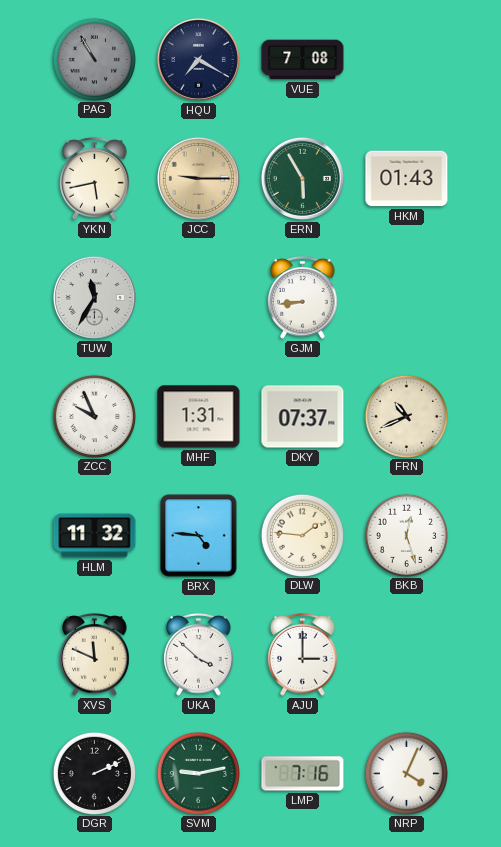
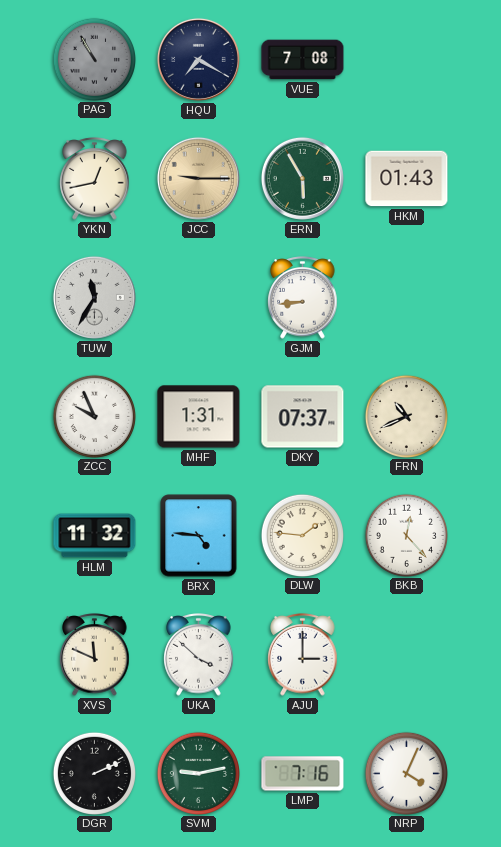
YKN: 5:43 -> 12:43
BKB: 12:27 -> 12:23
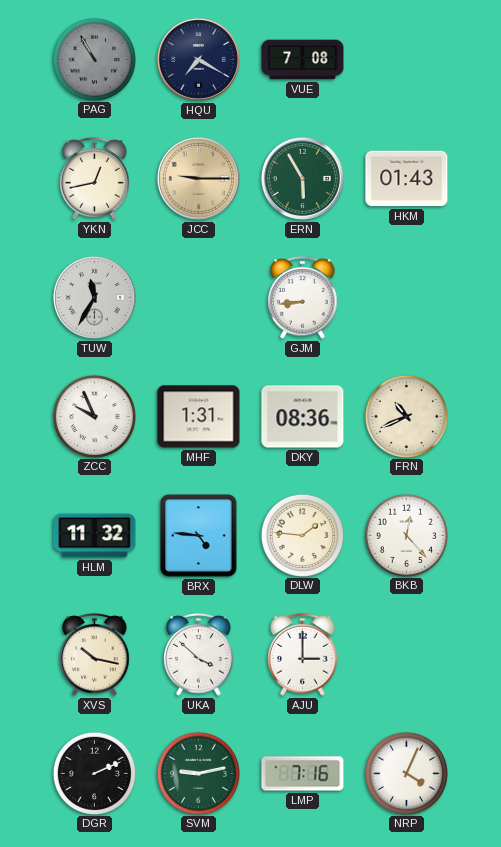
DKY: 07:37 -> 08:36
XVS: 11:49 -> 10:17
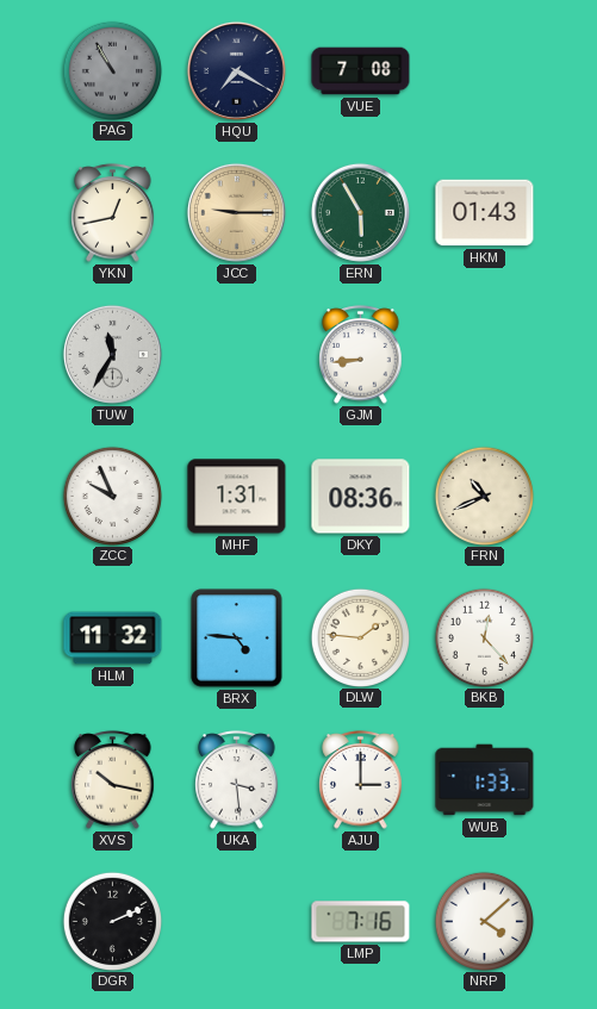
UKA: 3:52 -> 3:29
WUB: none -> 1:33
SVM: 9:13 -> none
NRP: 4:04 -> 4:08
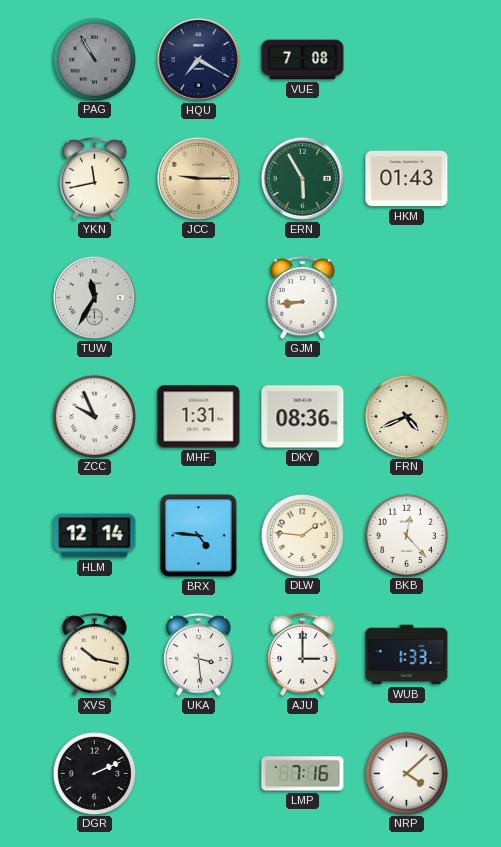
YKN: 12:43 -> 11:43
FRN: 10:41 -> 4:41
HLM: 11:32 -> 12:14
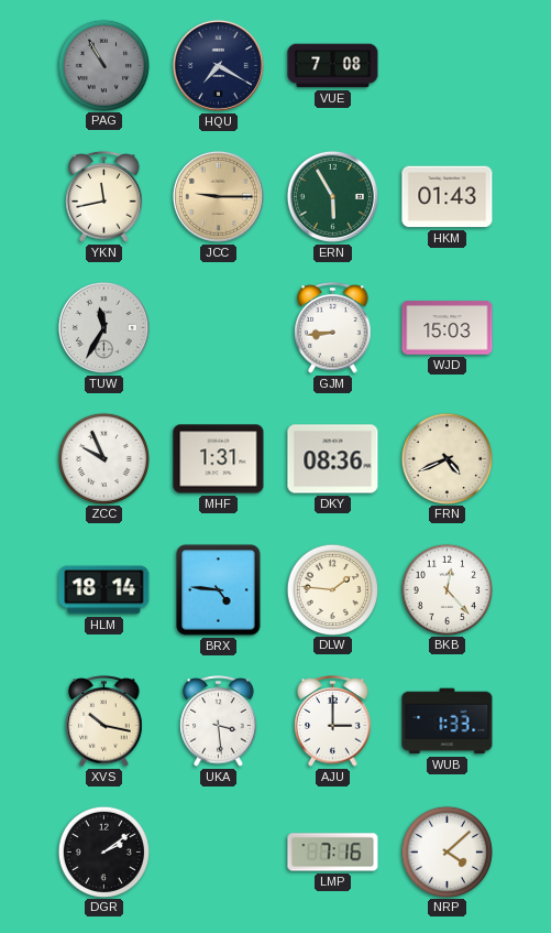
WJD: none -> 15:03
HLM: 12:14 -> 18:14
DGR: 2:11 -> 2:09
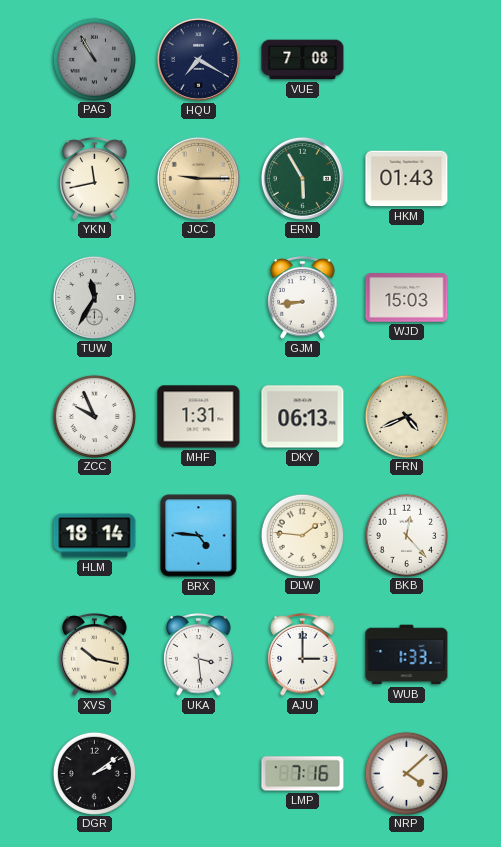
DKY: 08:36 -> 06:13
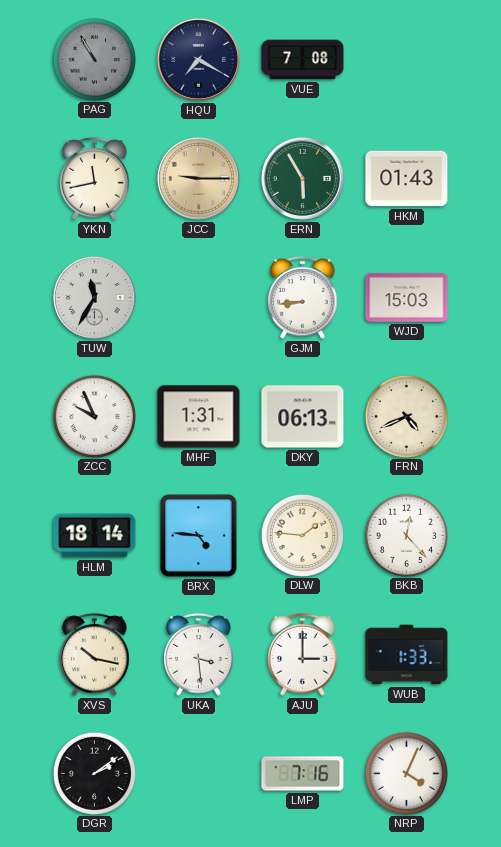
NRP: 4:08 -> 4:04
